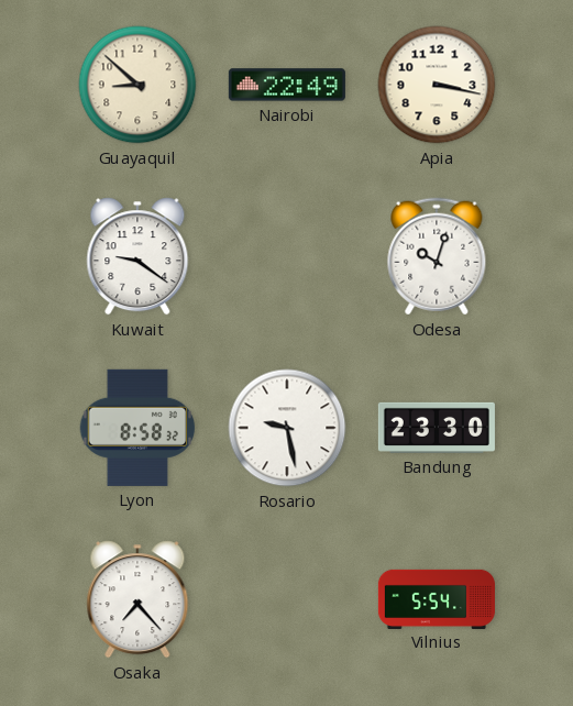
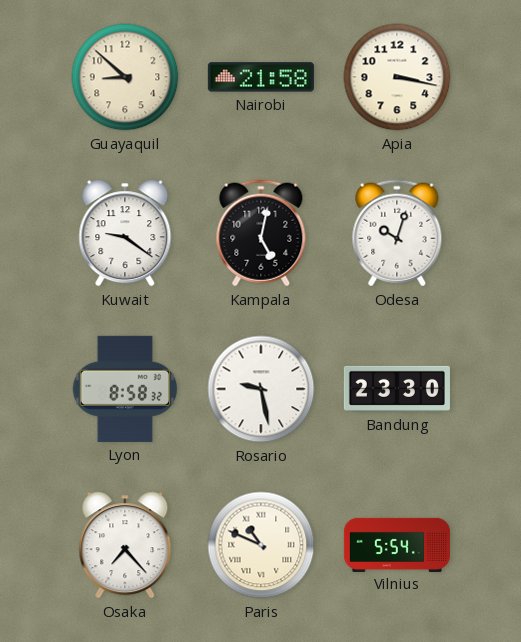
Nairobi: 22:49 -> 21:58
Kampala: none -> 5:02
Paris: none -> 10:49
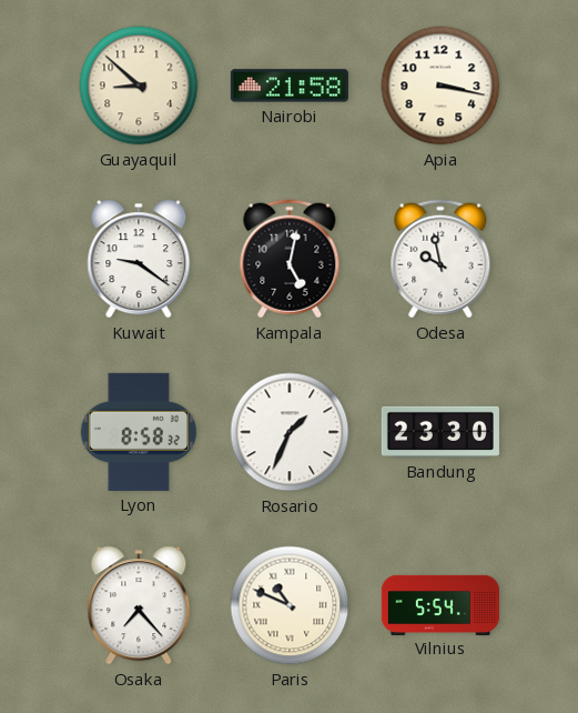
Odesa: 10:03 -> 9:58
Rosario: 9:28 -> 1:34
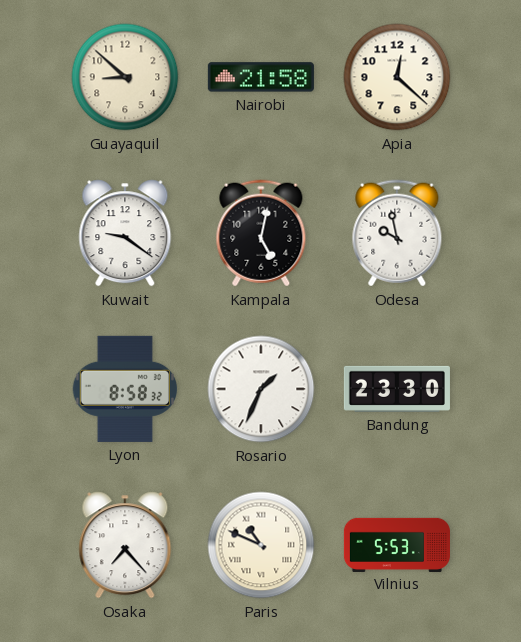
Apia: 3:17 -> 12:22
Vilnius: 5:54 -> 5:53
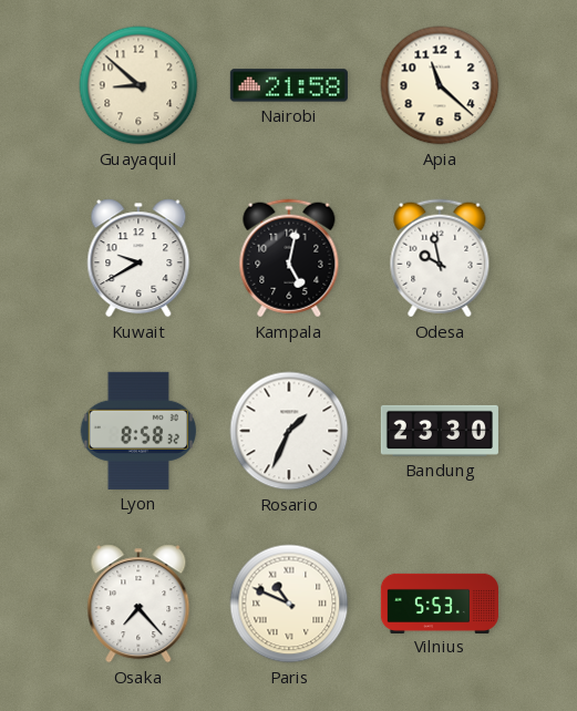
Apia: 12:22 -> 11:22
Kuwait: 9:21 -> 9:40
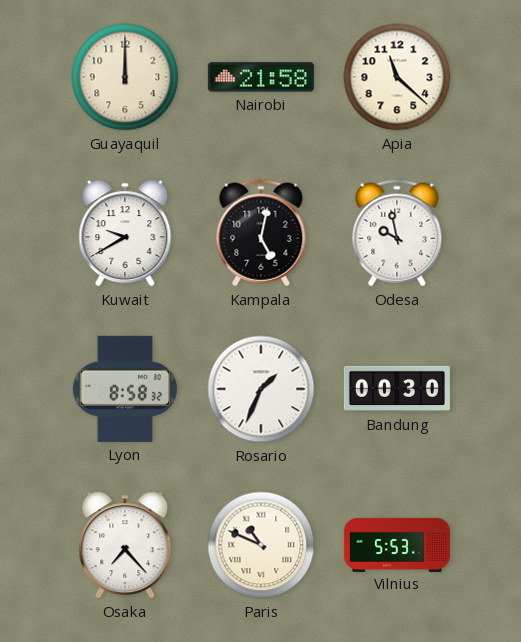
Guayaquil: 8:52 -> 12:00
Bandung: 23:30 -> 00:30
